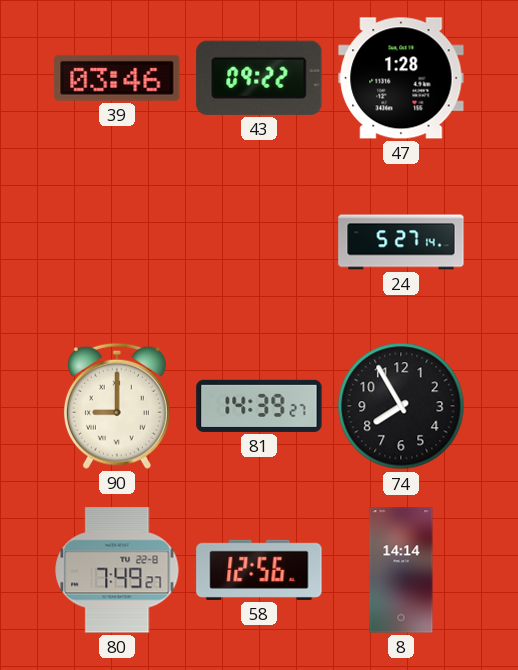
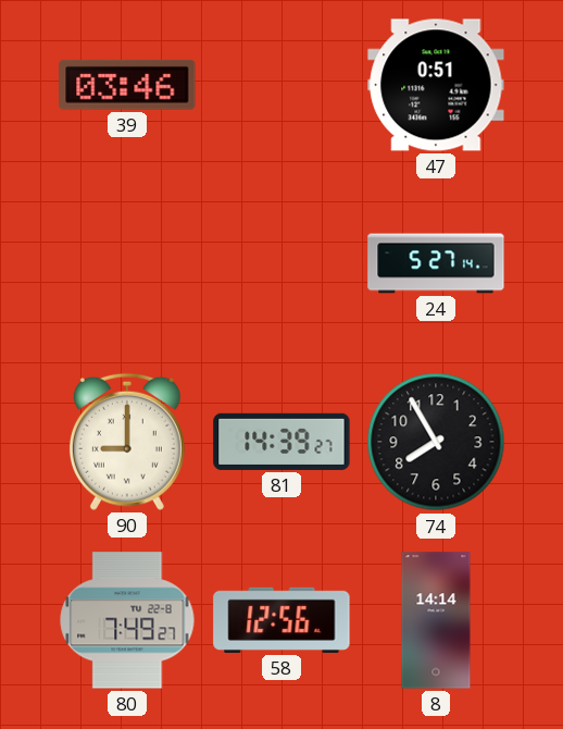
43: 09:22 -> none
47: 1:28 -> 0:51
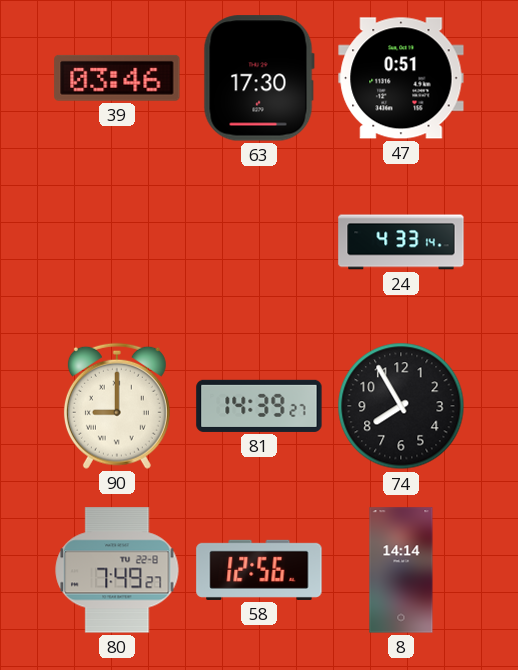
63: none -> 17:30
24: 5:27 -> 4:33
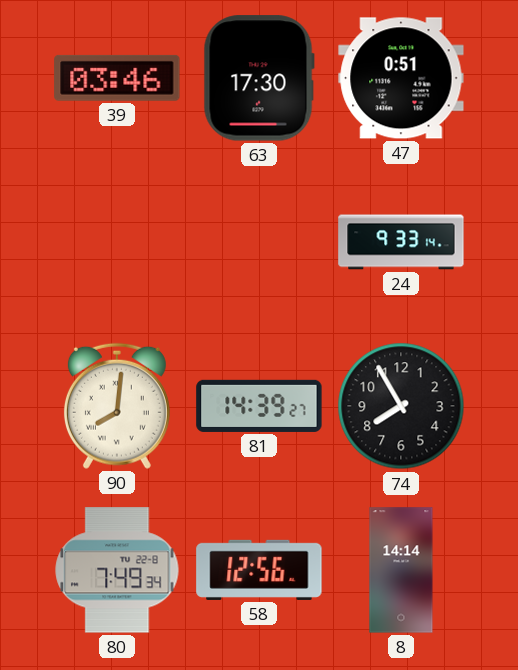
24: 4:33 -> 9:33
90: 9:00 -> 8:01
80: 7:49:27 -> 7:49:34
